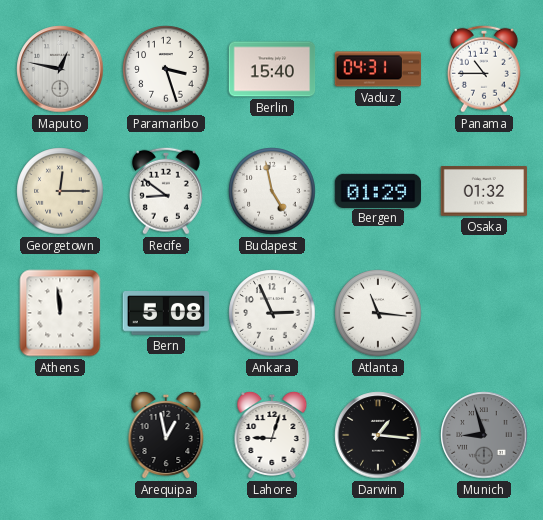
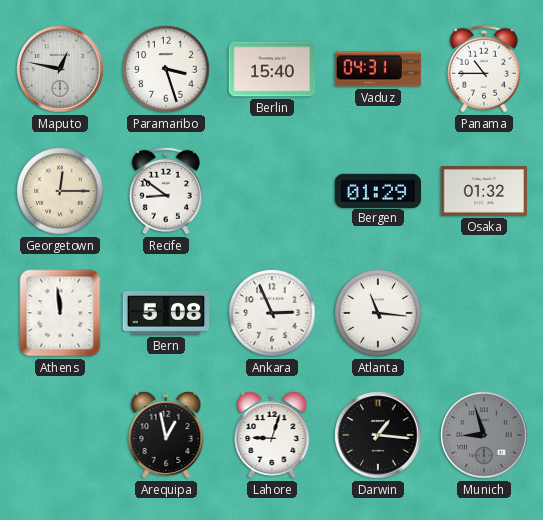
Budapest: 4:58 -> none
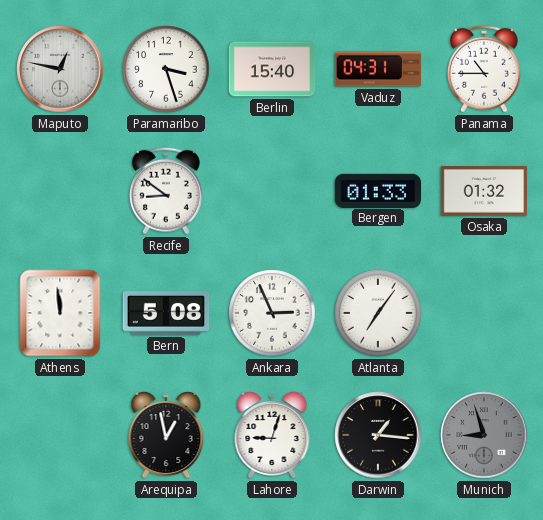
Georgetown: 12:15 -> none
Bergen: 01:29 -> 01:33
Atlanta: 11:16 -> 7:06
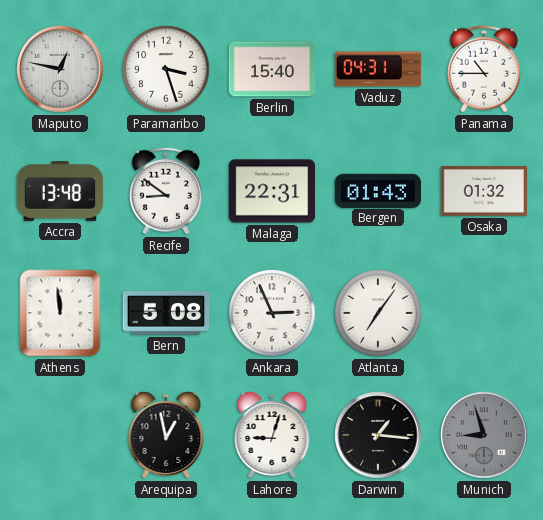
Accra: none -> 13:48
Malaga: none -> 22:31
Bergen: 01:33 -> 01:43
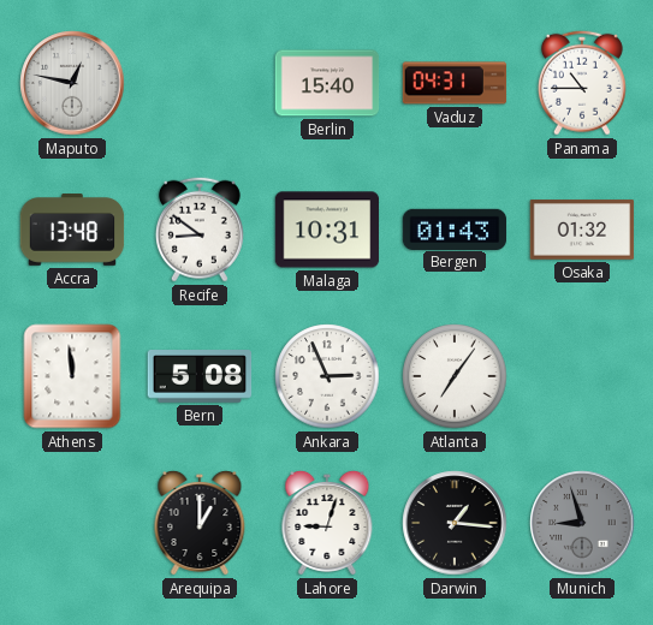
Paramaribo: 3:27 -> none
Malaga: 22:31 -> 10:31
Arequipa: 12:58 -> 1:00
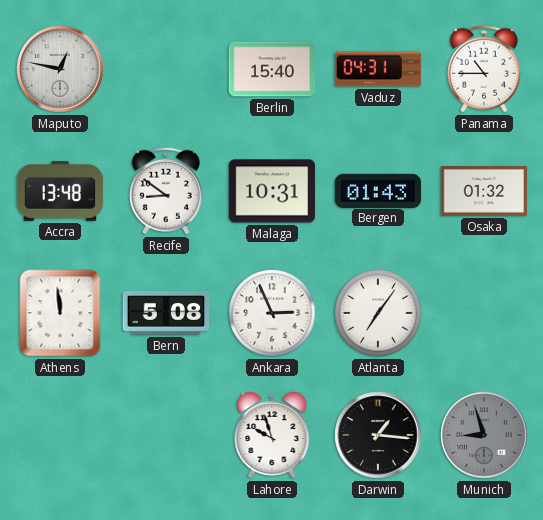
Arequipa: 1:00 -> none
Lahore: 9:03 -> 9:57
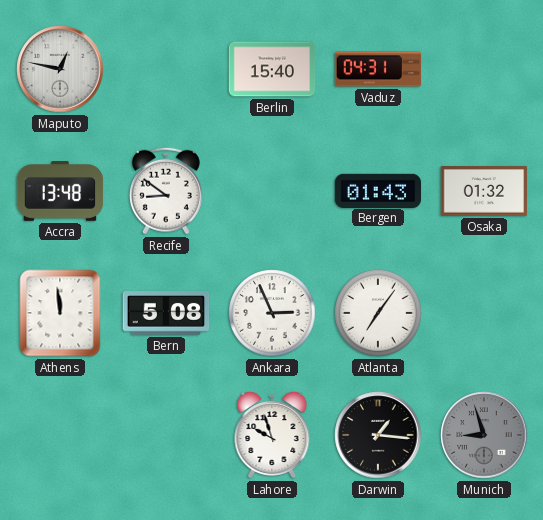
Panama: 10:45 -> none
Malaga: 10:31 -> none
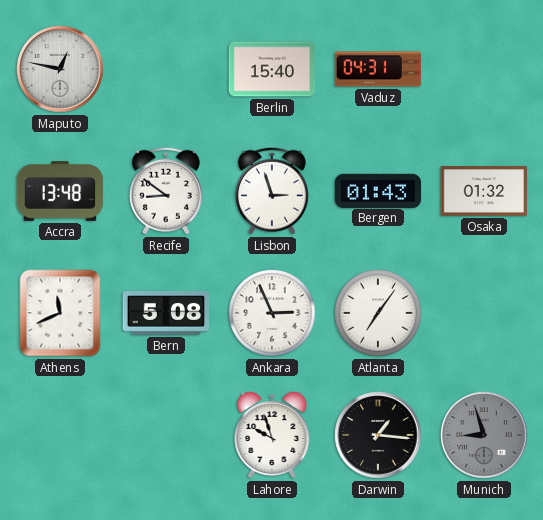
Lisbon: none -> 2:57
Athens: 11:59 -> 11:41
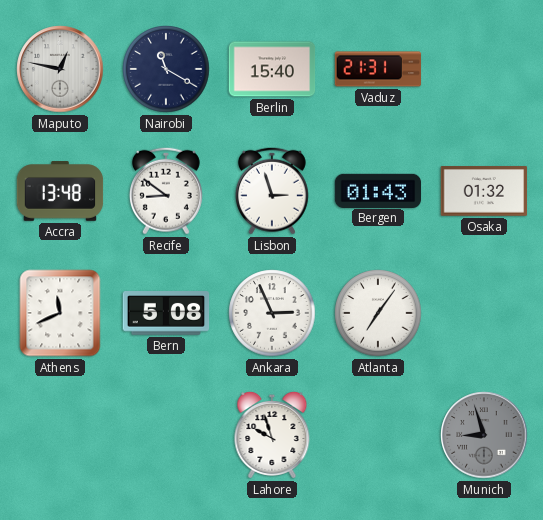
Nairobi: none -> 11:20
Vaduz: 04:31 -> 21:31
Darwin: 1:16 -> none
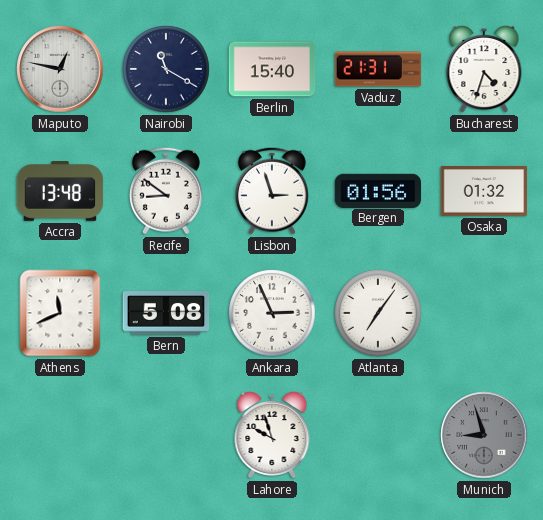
Bucharest: none -> 4:33
Bergen: 01:43 -> 01:56
